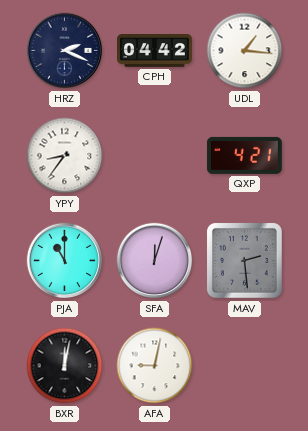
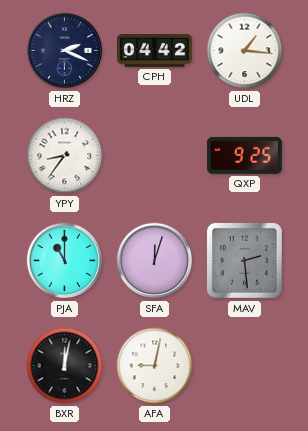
QXP: 4:21 -> 9:25
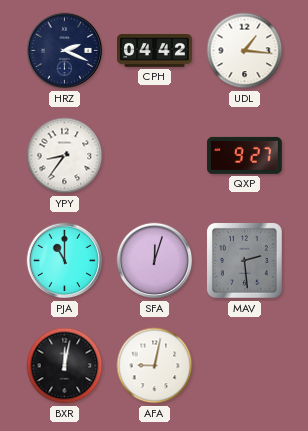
QXP: 9:25 -> 9:27
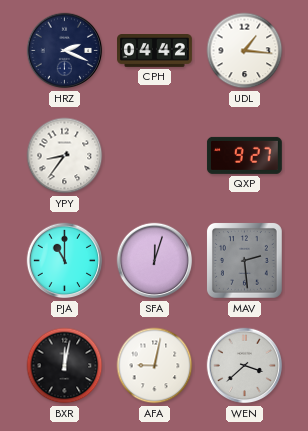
WEN: none -> 3:38
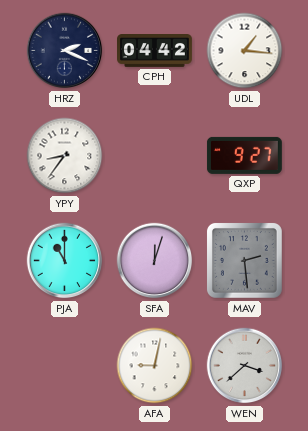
BXR: 12:02 -> none
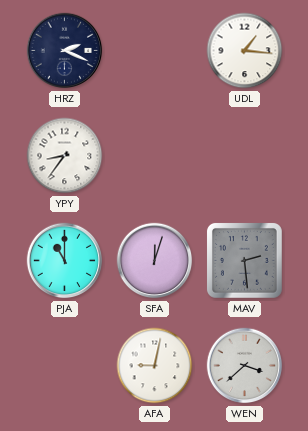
CPH: 04:42 -> none
QXP: 9:27 -> none
